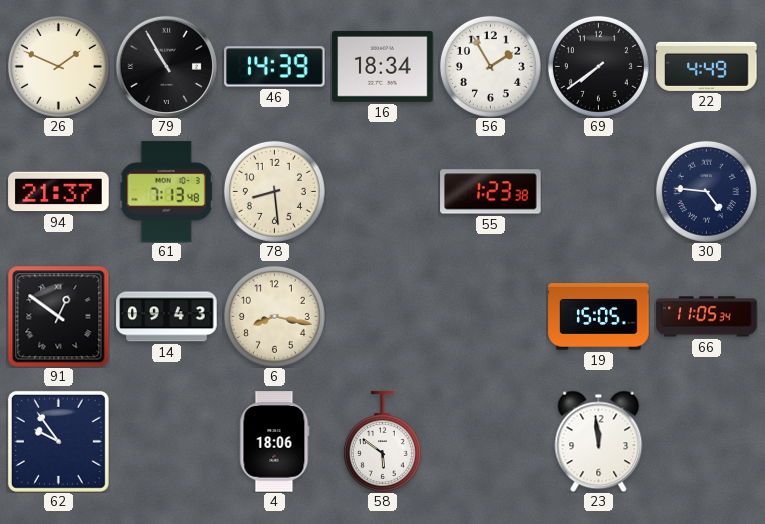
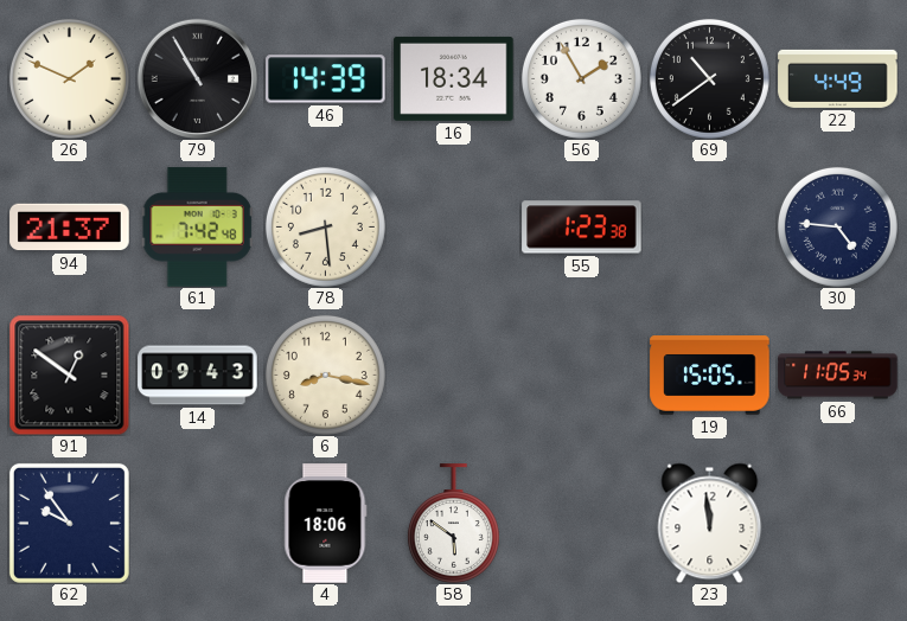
69: 7:39 -> 10:39
61: 7:13 -> 7:42
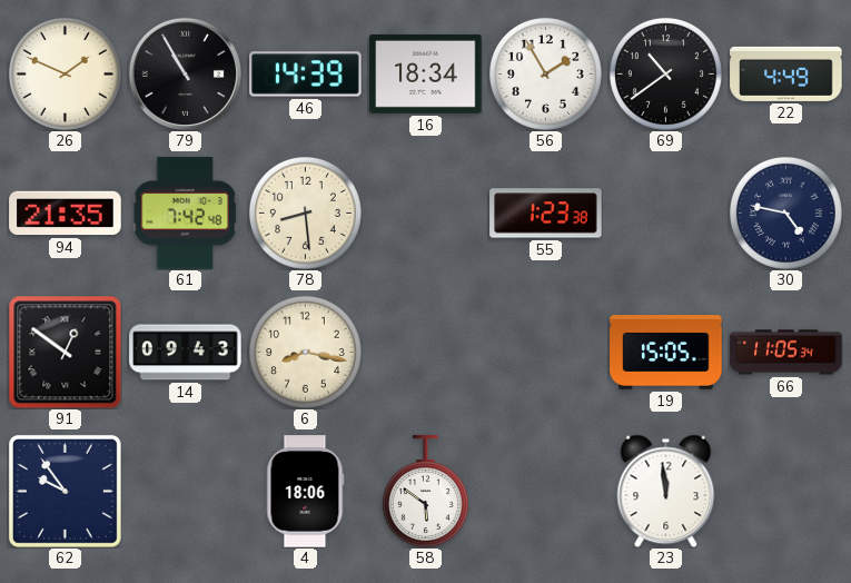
94: 21:37 -> 21:35
30: 4:46 -> 4:47
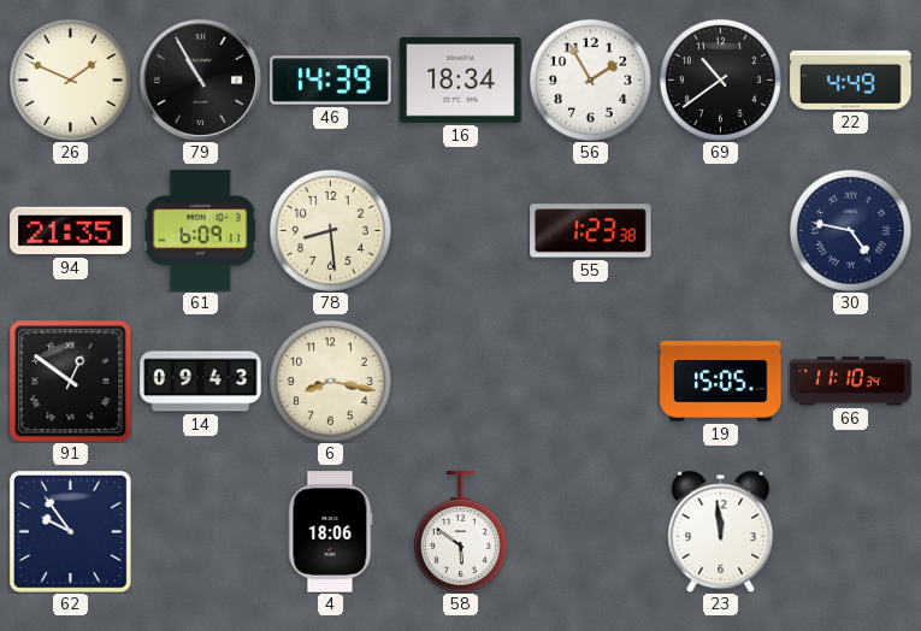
61: 7:42 -> 6:09
66: 11:05 -> 11:10
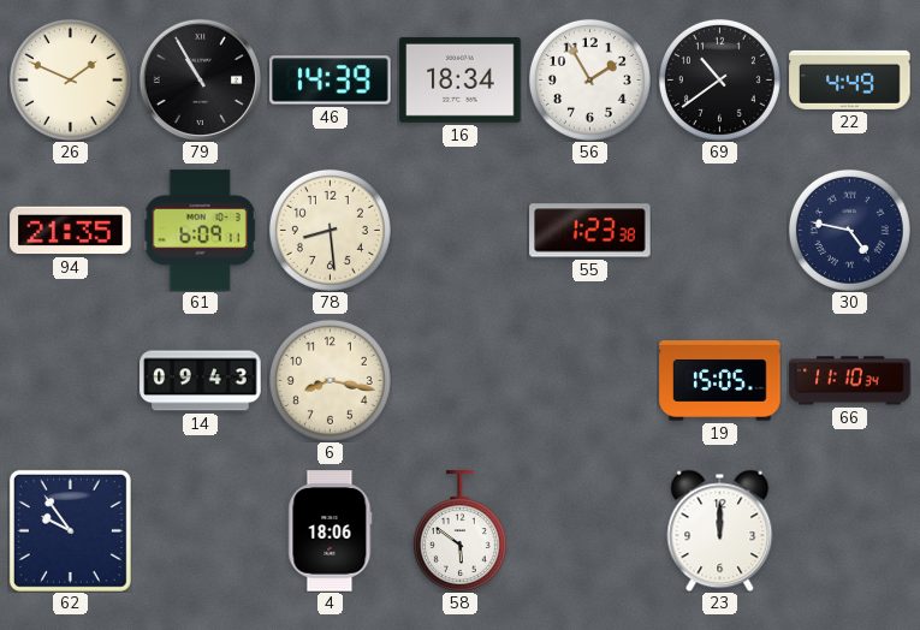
91: 12:51 -> none
23: 11:59 -> 12:00
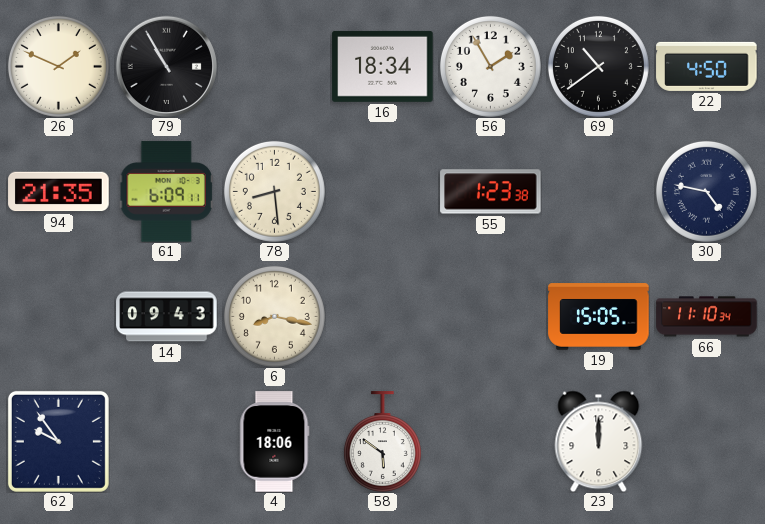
46: 14:39 -> none
22: 4:49 -> 4:50
